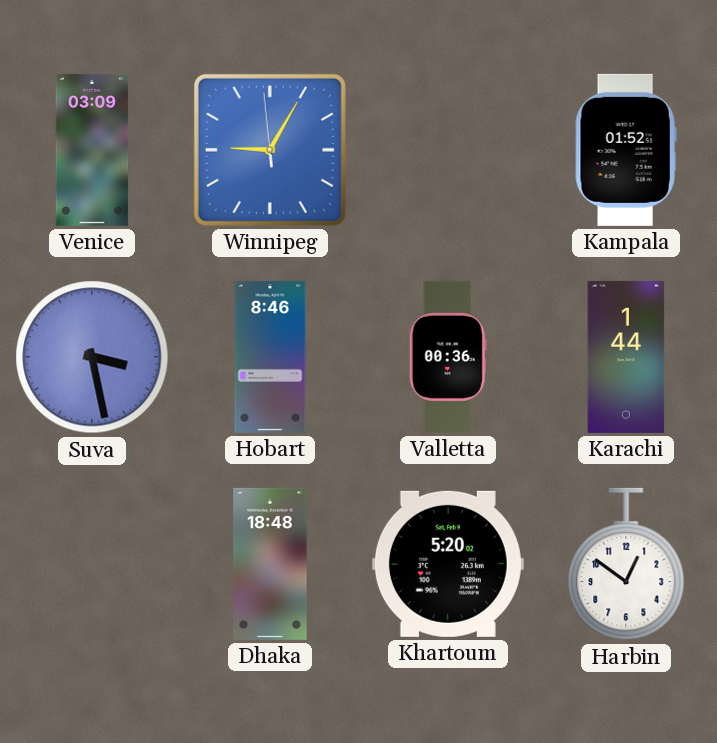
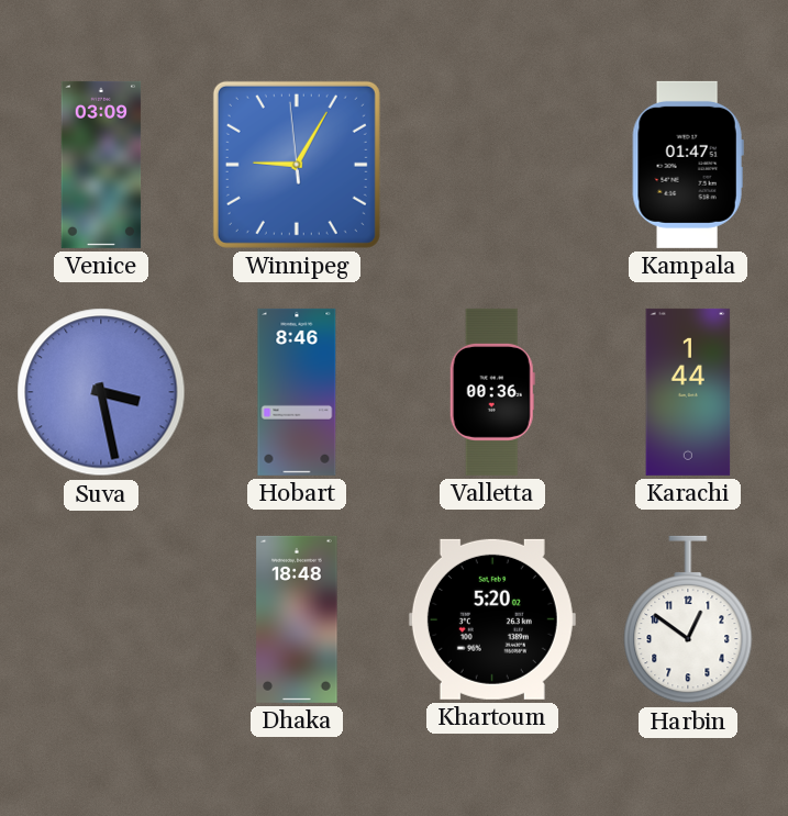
Kampala: 01:52 -> 01:47
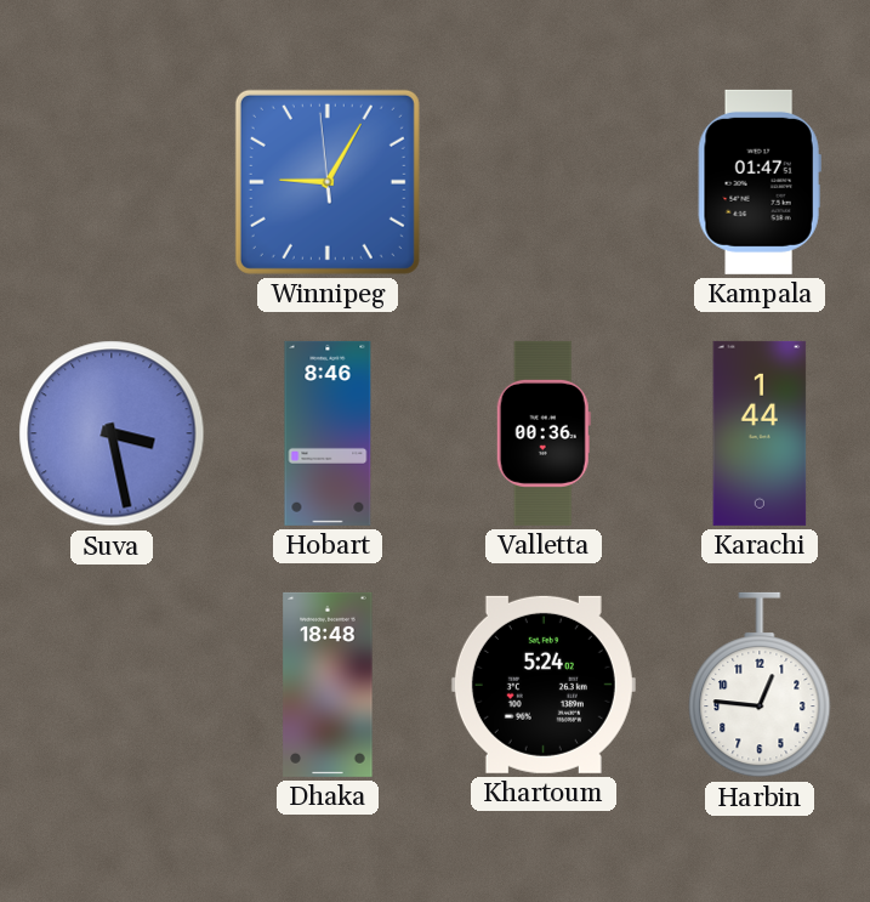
Venice: 03:09 -> none
Khartoum: 5:20 -> 5:24
Harbin: 12:51 -> 12:46
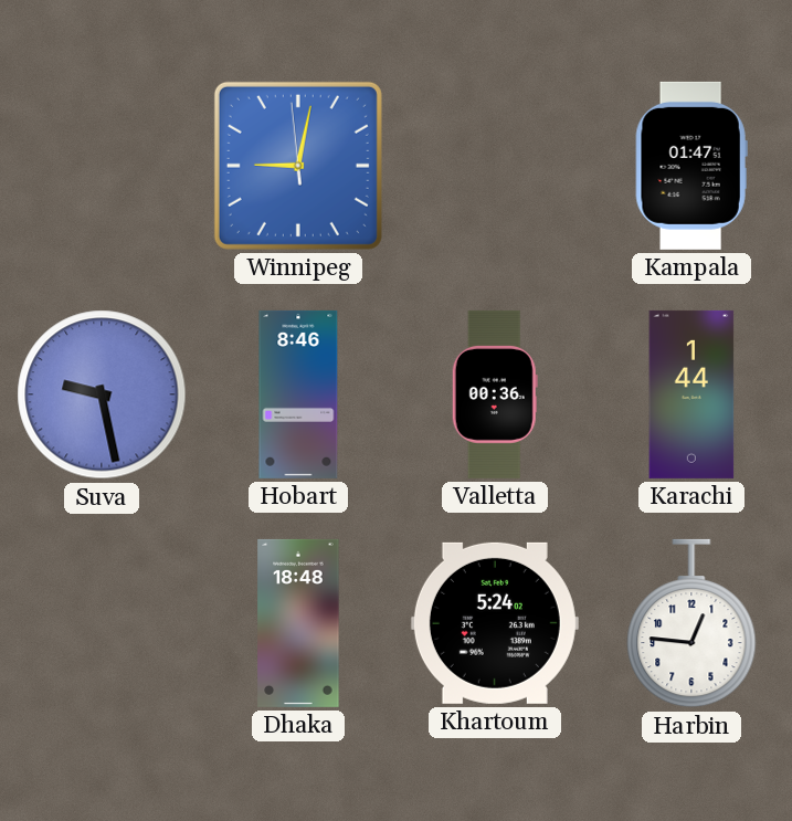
Winnipeg: 9:04 -> 9:01
Suva: 3:28 -> 9:28
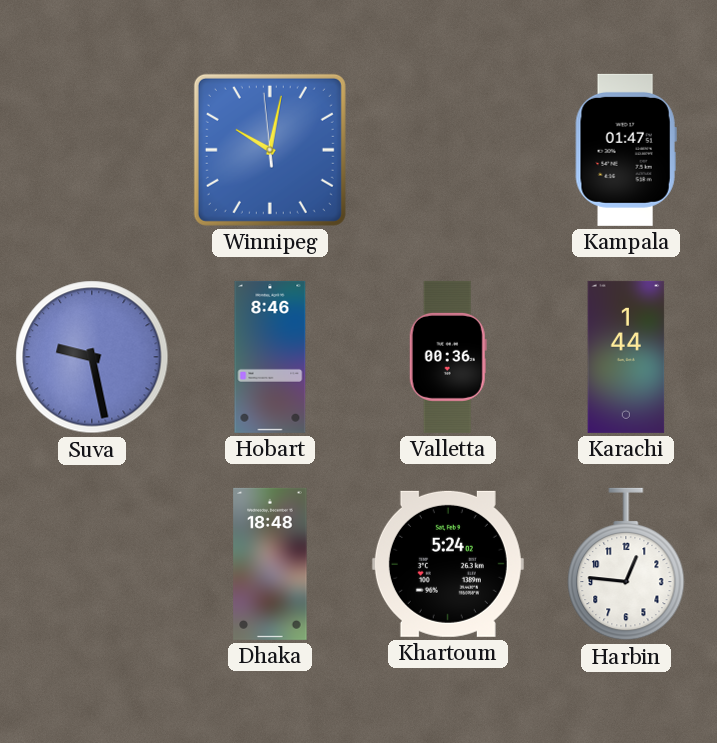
Winnipeg: 9:01 -> 10:01
